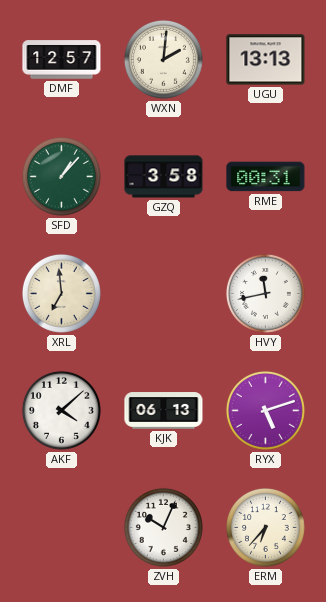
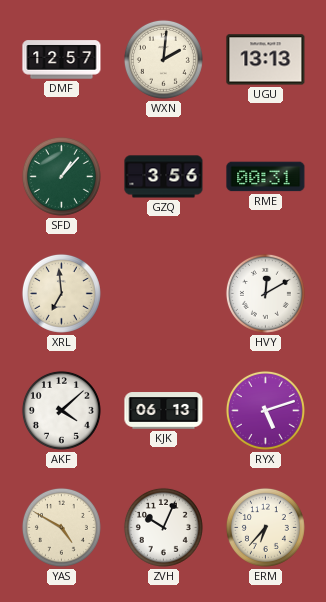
GZQ: 3:58 -> 3:56
HVY: 11:43 -> 12:10
YAS: none -> 4:50
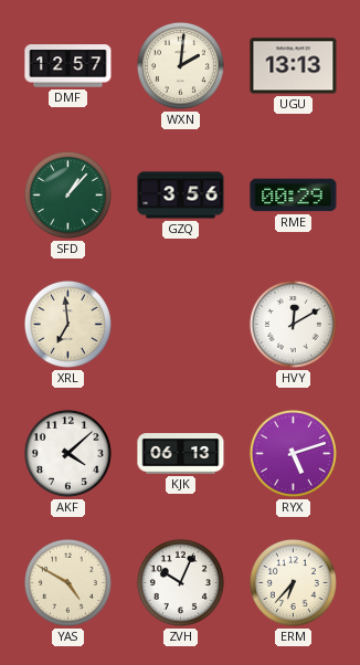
RME: 00:31 -> 00:29
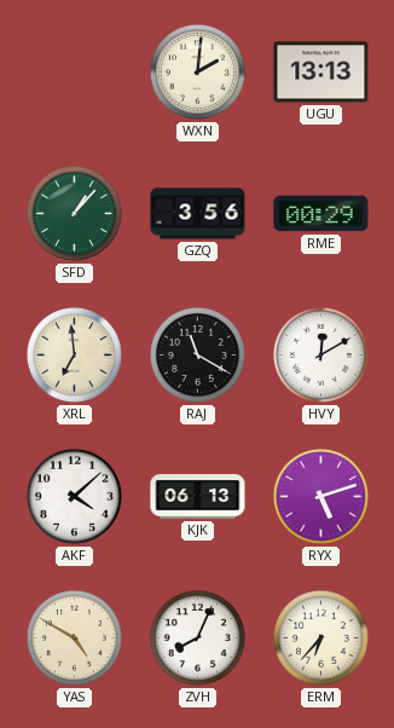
DMF: 12:57 -> none
RAJ: none -> 11:20
ZVH: 10:04 -> 8:04
